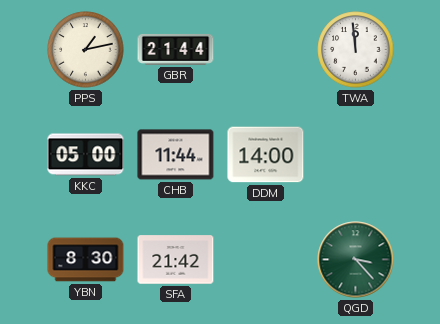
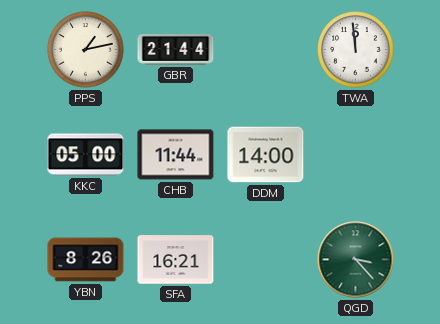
YBN: 8:30 -> 8:26
SFA: 21:42 -> 16:21
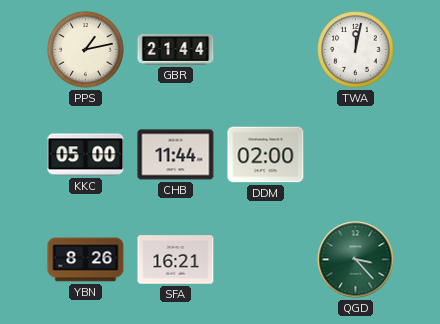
TWA: 11:59 -> 12:02
DDM: 14:00 -> 02:00
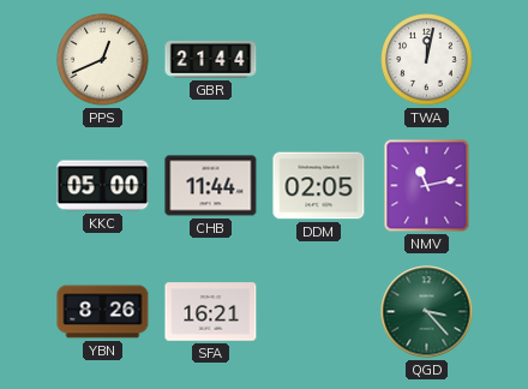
PPS: 1:13 -> 12:41
DDM: 02:00 -> 02:05
NMV: none -> 11:13
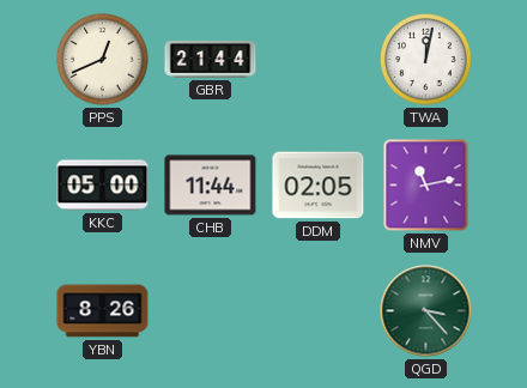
SFA: 16:21 -> none
